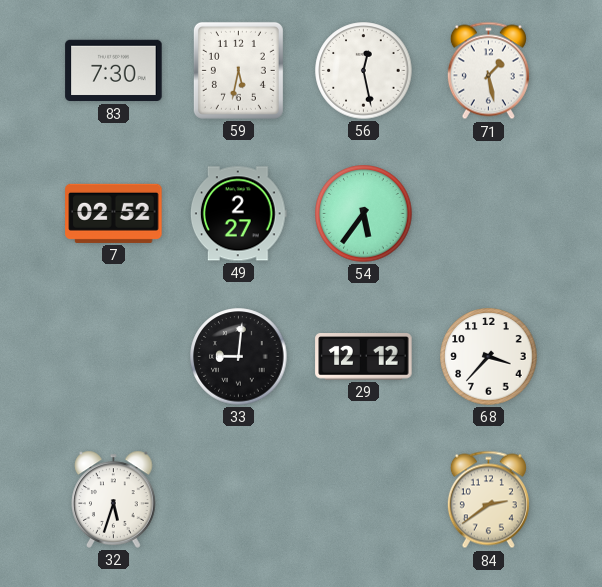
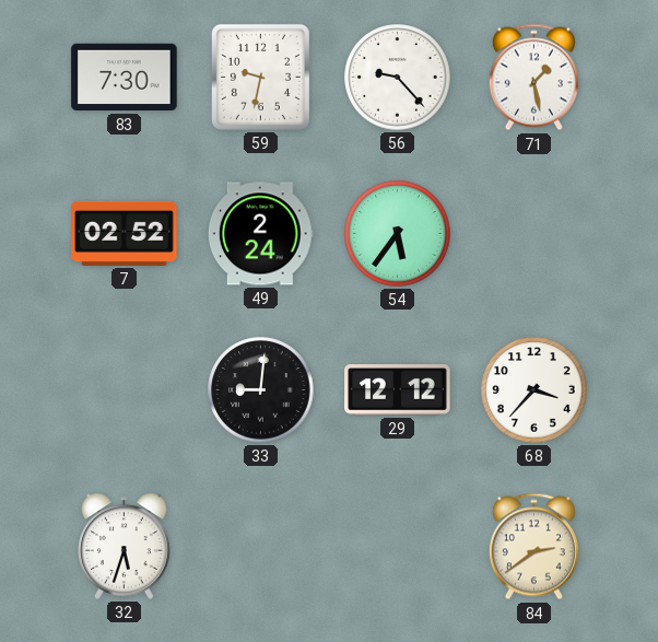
59: 5:32 -> 9:32
56: 12:28 -> 9:23
49: 2:27 -> 2:24
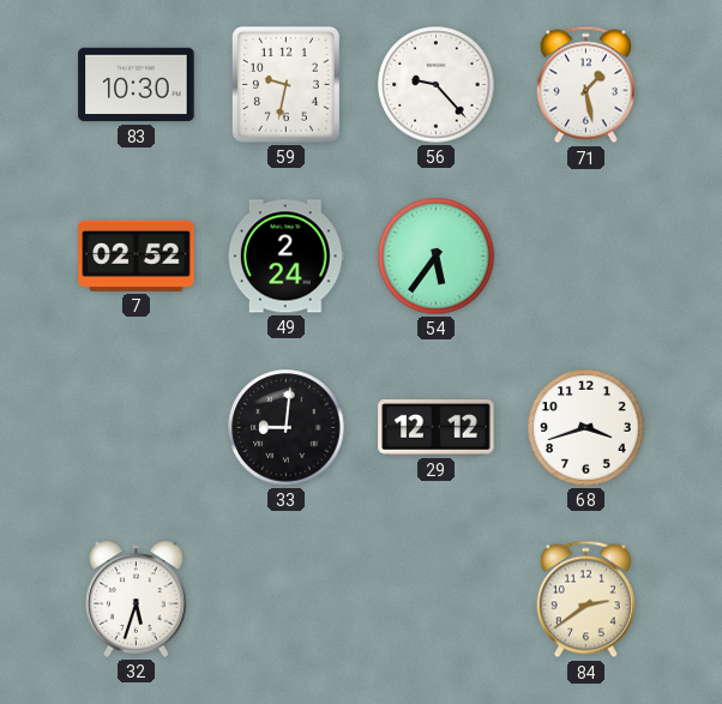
83: 7:30 -> 10:30
68: 3:37 -> 3:42
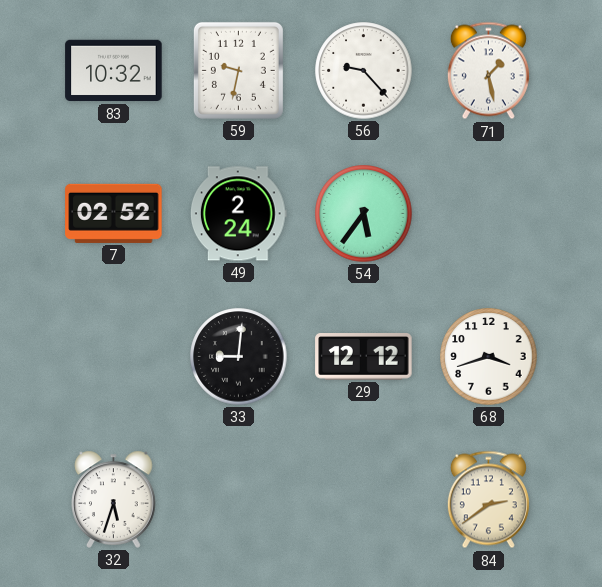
83: 10:30 -> 10:32
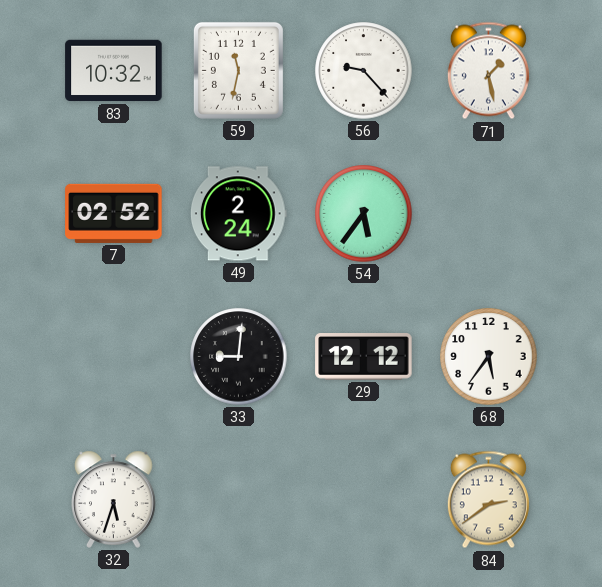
59: 9:32 -> 11:32
68: 3:42 -> 5:36
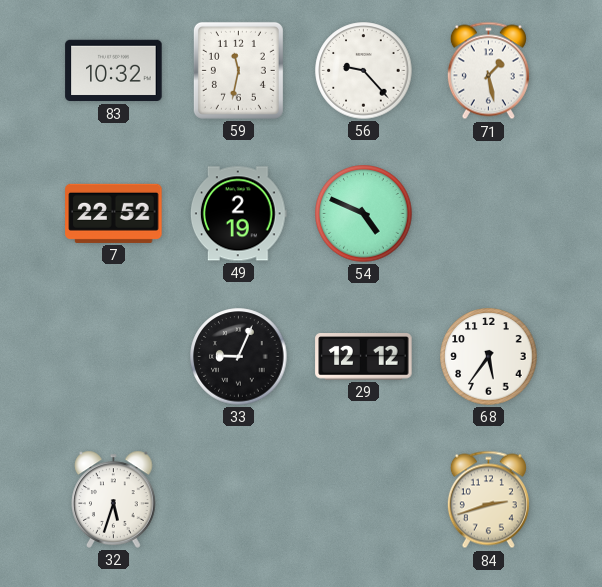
7: 02:52 -> 22:52
49: 2:24 -> 2:19
54: 5:36 -> 4:49
33: 9:01 -> 9:04
84: 2:39 -> 2:42
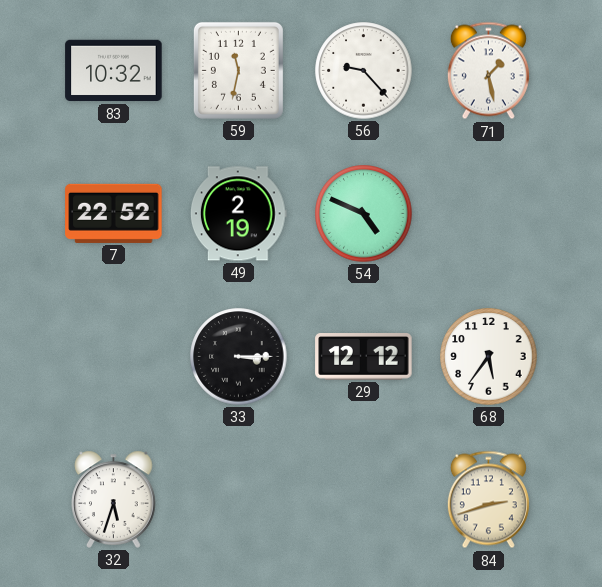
33: 9:04 -> 3:15
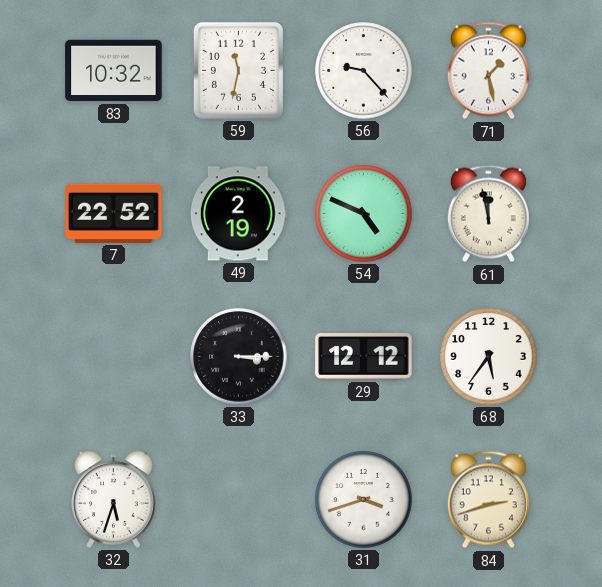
61: none -> 11:58
31: none -> 3:42
